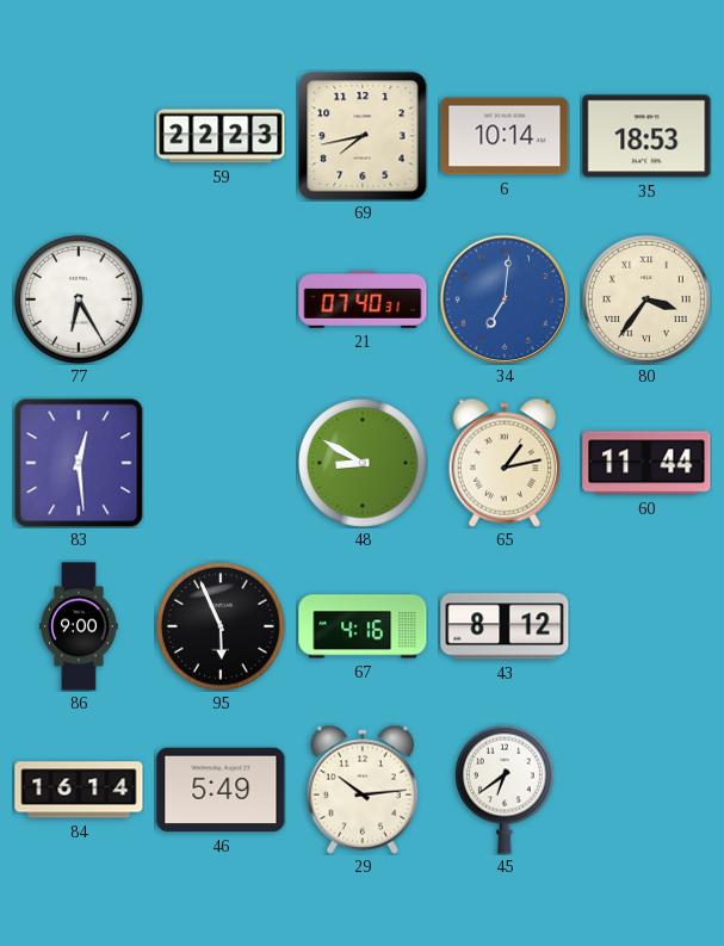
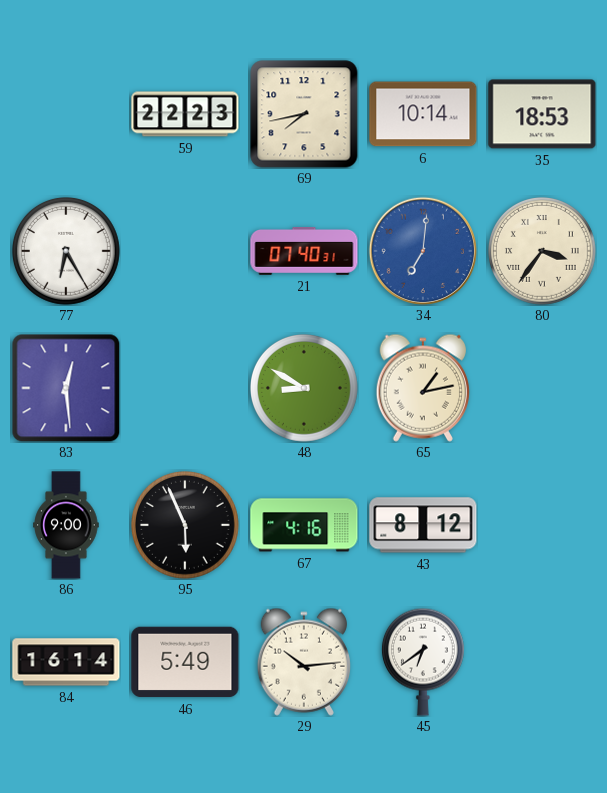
60: 11:44 -> none
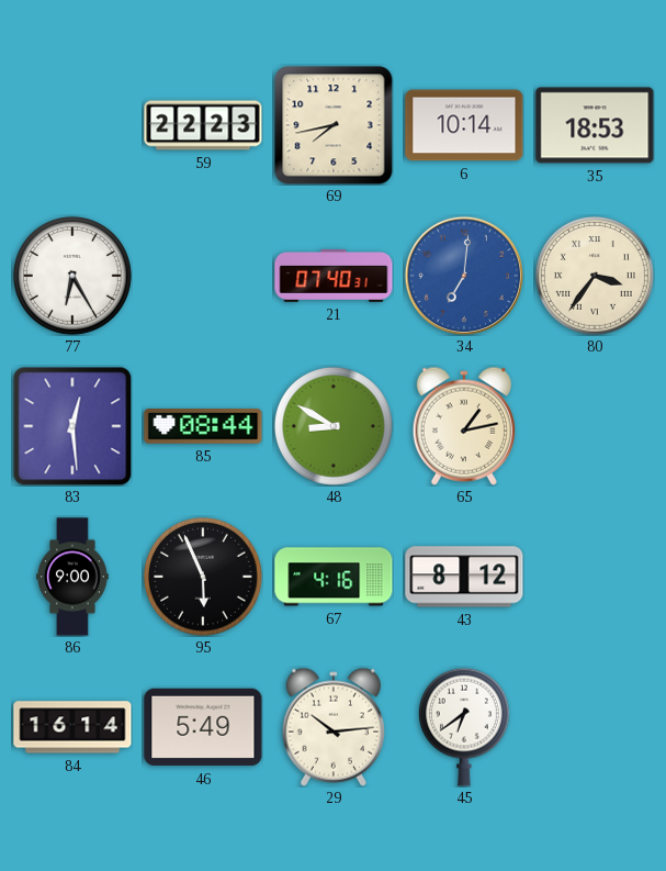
85: none -> 08:44
